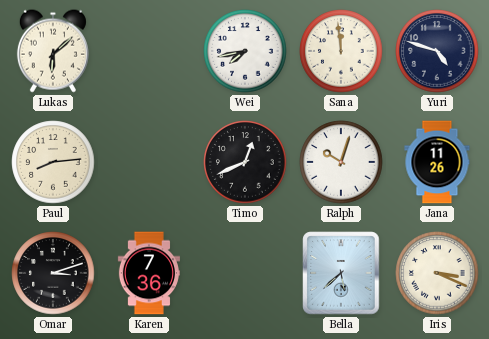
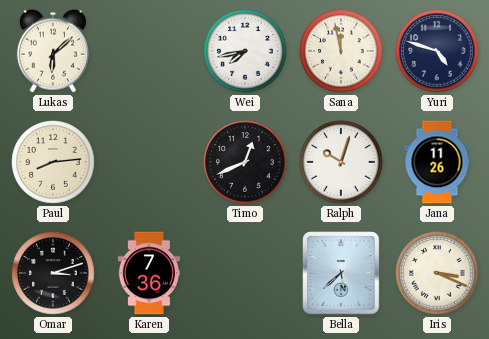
Sana: 11:59 -> 11:58
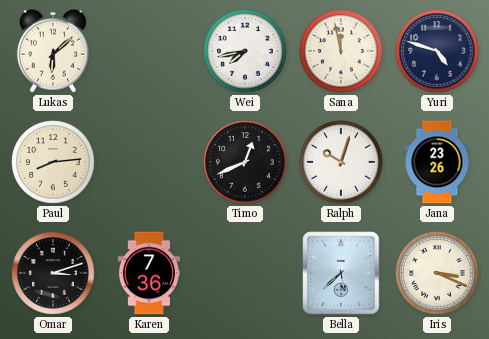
Jana: 11:26 -> 23:26
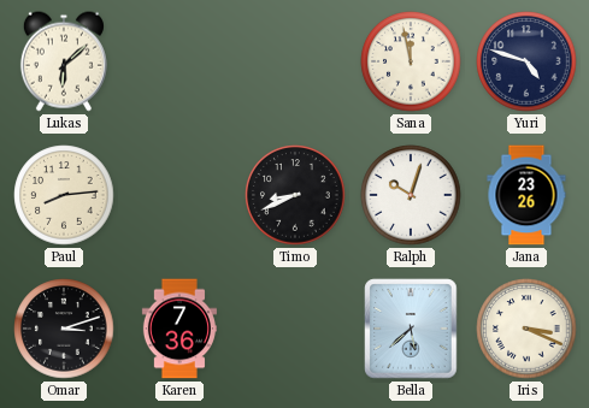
Wei: 7:43 -> none
Timo: 12:41 -> 8:41
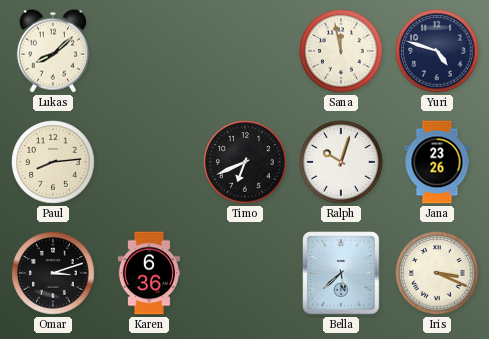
Lukas: 6:08 -> 8:08
Timo: 8:41 -> 6:41
Karen: 7:36 -> 6:36
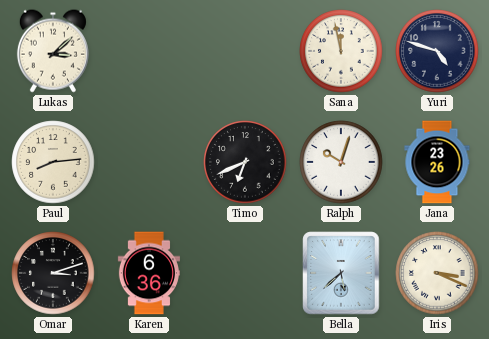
Lukas: 8:08 -> 3:08
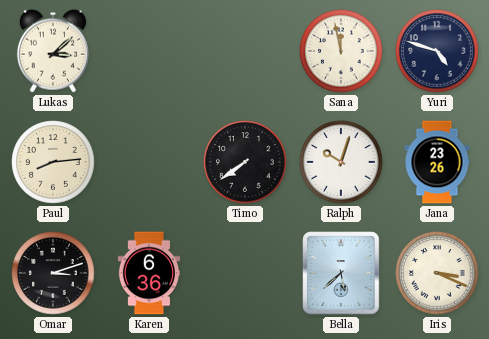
Timo: 6:41 -> 7:39
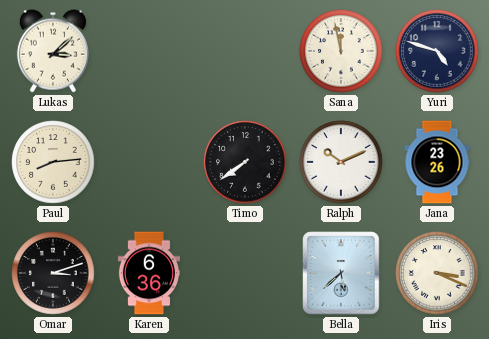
Ralph: 10:03 -> 10:11
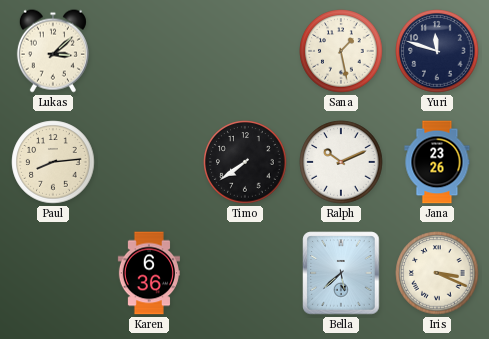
Sana: 11:58 -> 1:28
Yuri: 4:48 -> 11:48
Omar: 3:12 -> none
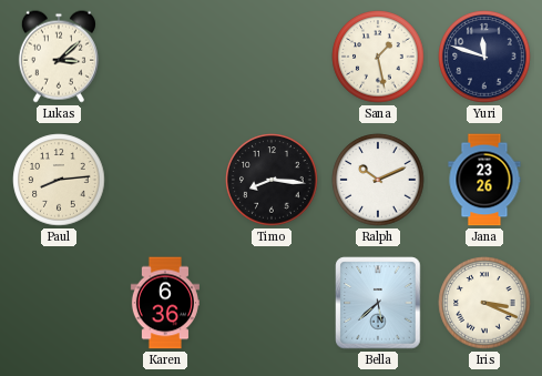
Timo: 7:39 -> 8:16
